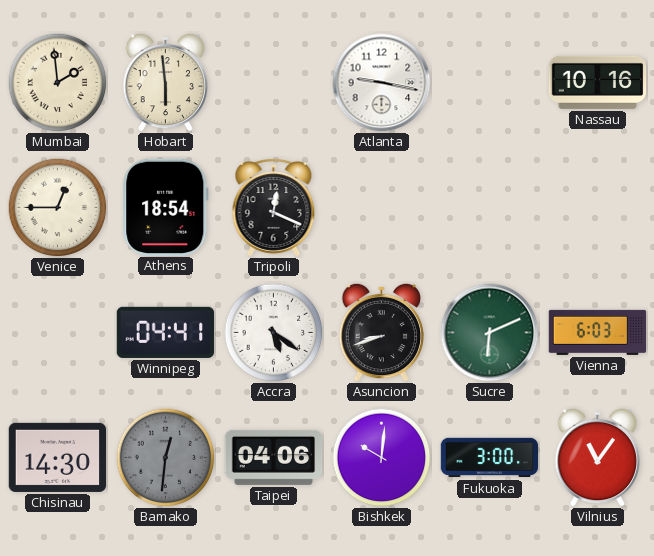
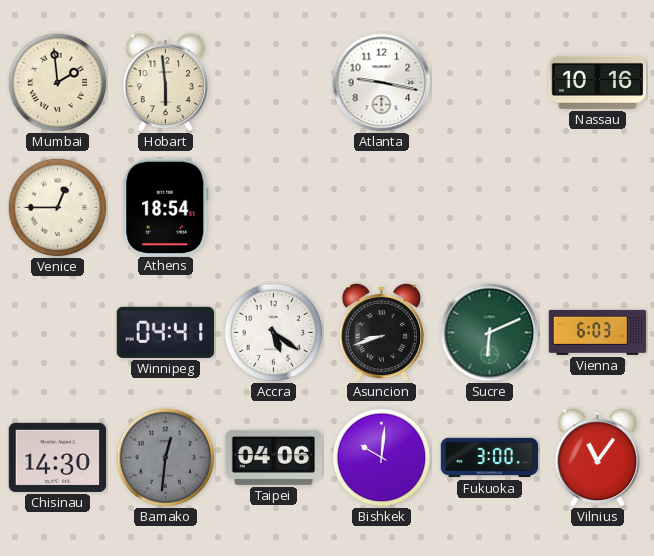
Tripoli: 12:19 -> none
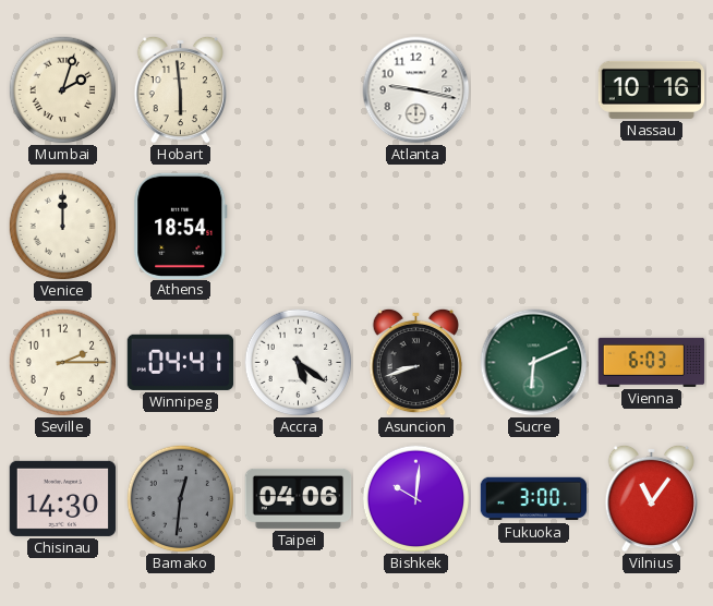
Mumbai: 1:59 -> 2:03
Venice: 12:45 -> 12:00
Seville: none -> 2:15
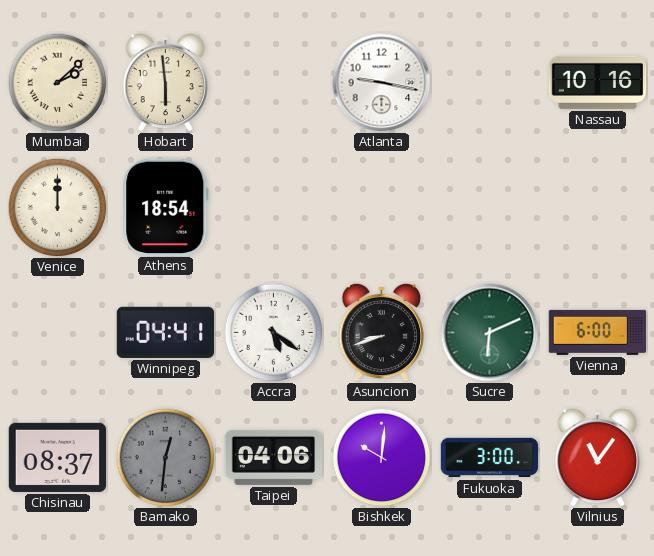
Mumbai: 2:03 -> 2:08
Seville: 2:15 -> none
Vienna: 6:03 -> 6:00
Chisinau: 14:30 -> 08:37
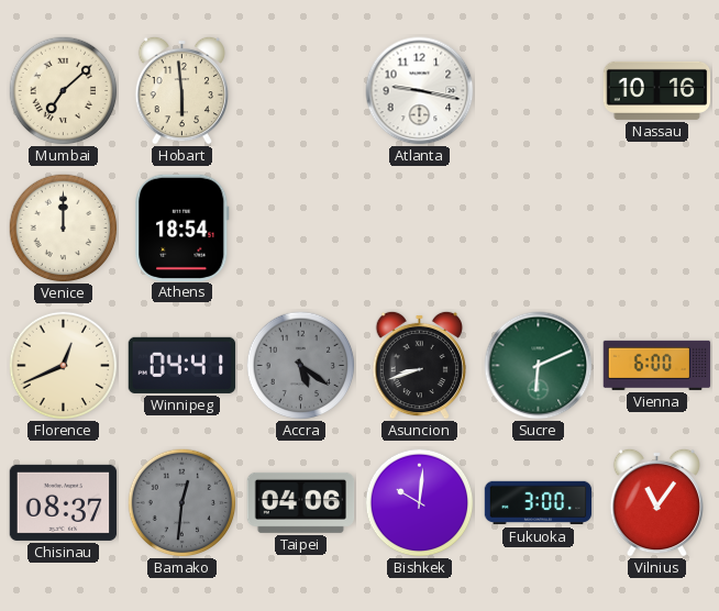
Mumbai: 2:08 -> 7:08
Florence: none -> 12:41
Accra dial: white -> grey
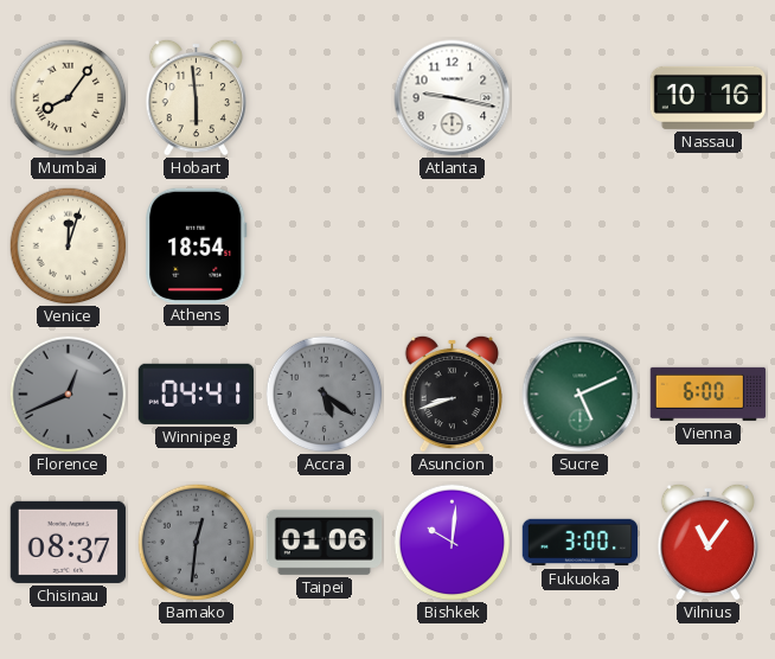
Mumbai: 7:08 -> 8:06
Venice: 12:00 -> 12:03
Florence dial: cream -> grey
Sucre: 6:11 -> 5:11
Taipei: 04:06 -> 01:06
